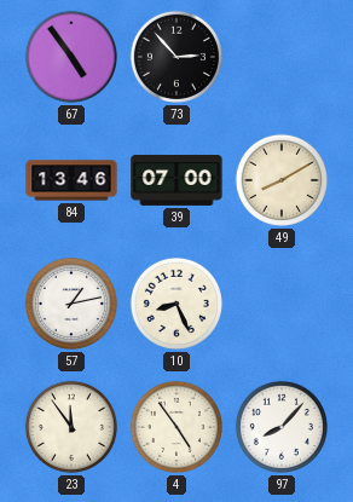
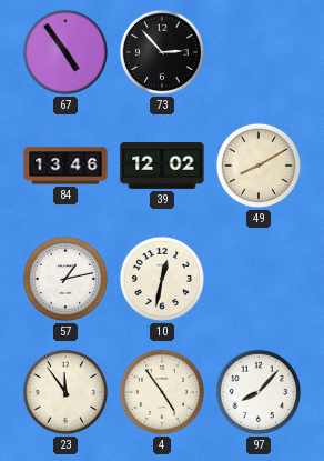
39: 07:00 -> 12:02
10: 8:26 -> 12:32
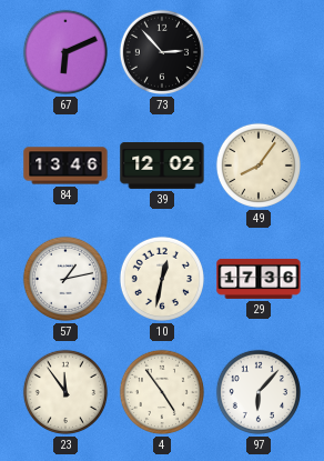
67: 4:54 -> 6:11
49: 8:10 -> 8:06
29: none -> 17:36
97: 8:07 -> 6:07
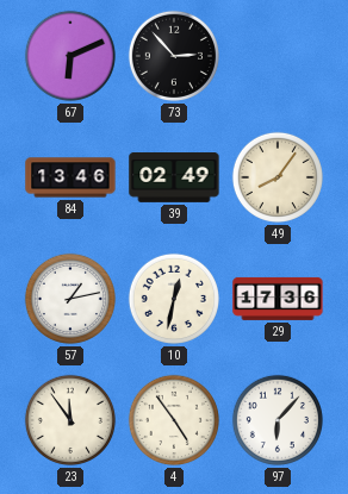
39: 12:02 -> 02:49
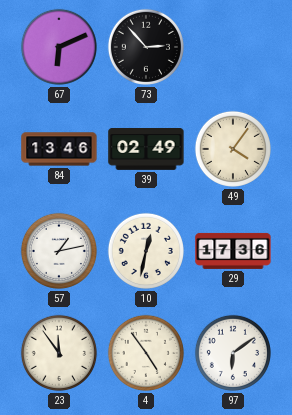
49: 8:06 -> 4:06
97: 6:07 -> 6:09
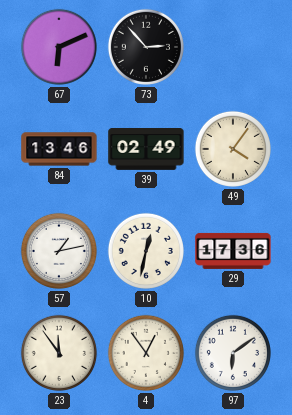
4: 4:54 -> 12:54
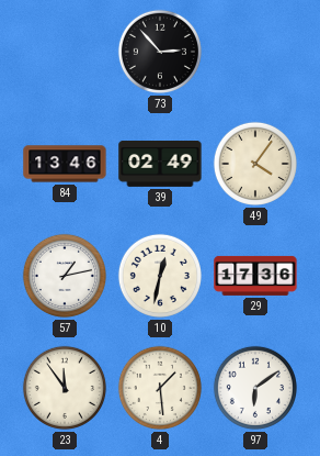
67: 6:11 -> none
4: 12:54 -> 1:29
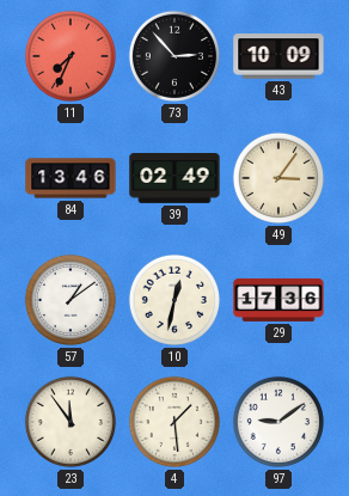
11: none -> 7:34
43: none -> 10:09
49: 4:06 -> 3:06
57: 1:13 -> 1:09
97: 6:09 -> 9:09
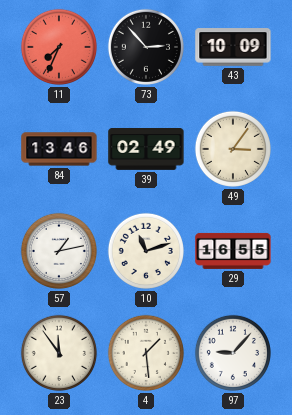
57: 1:09 -> 1:13
10: 12:32 -> 11:12
29: 17:36 -> 16:55
97: 9:09 -> 9:07
